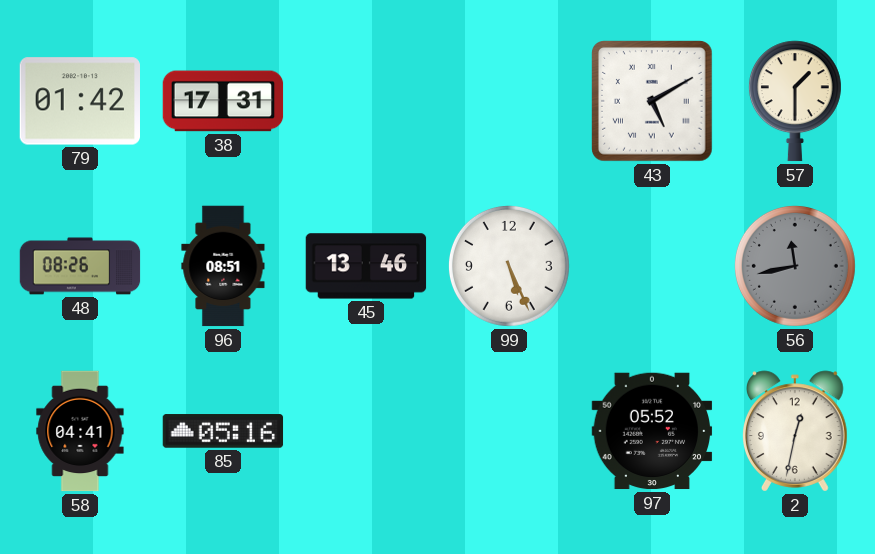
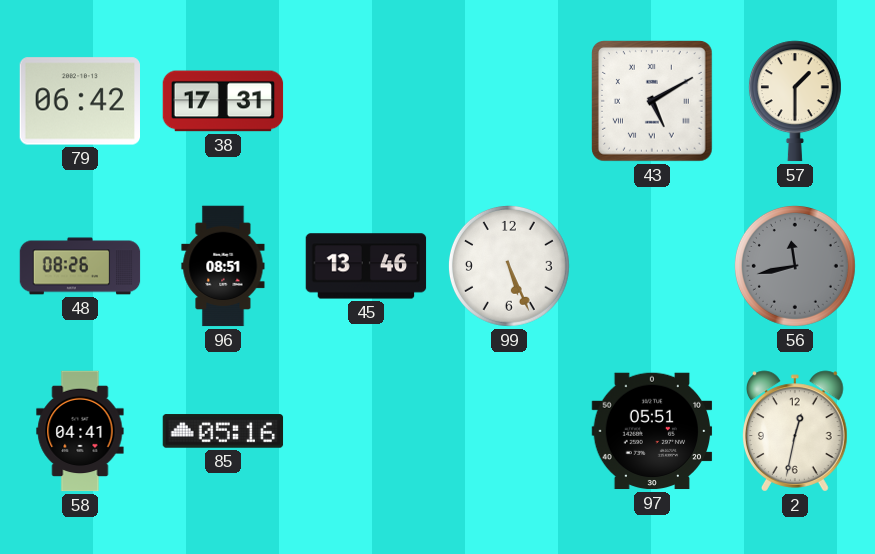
79: 01:42 -> 06:42
97: 05:52 -> 05:51
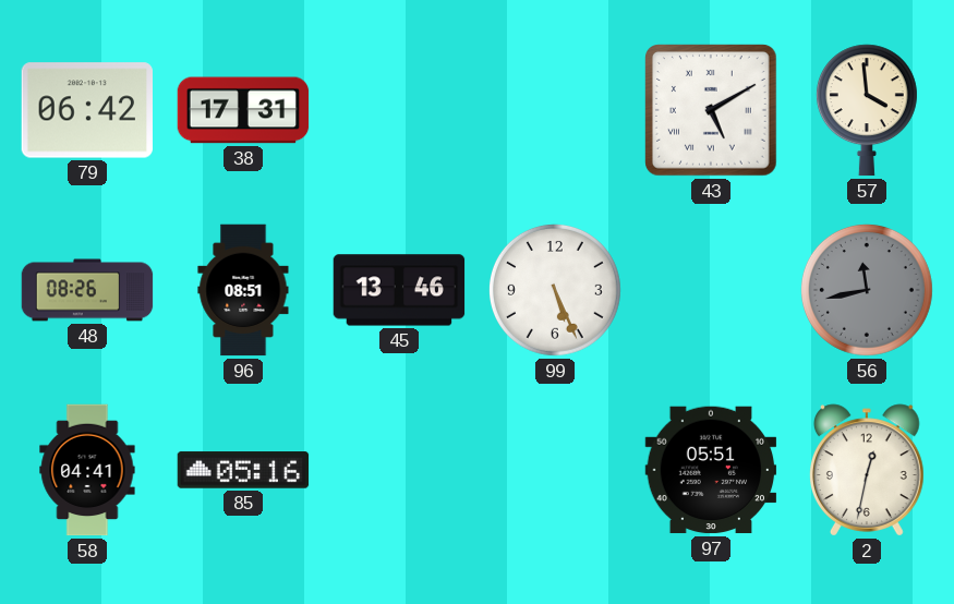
57: 1:30 -> 3:59
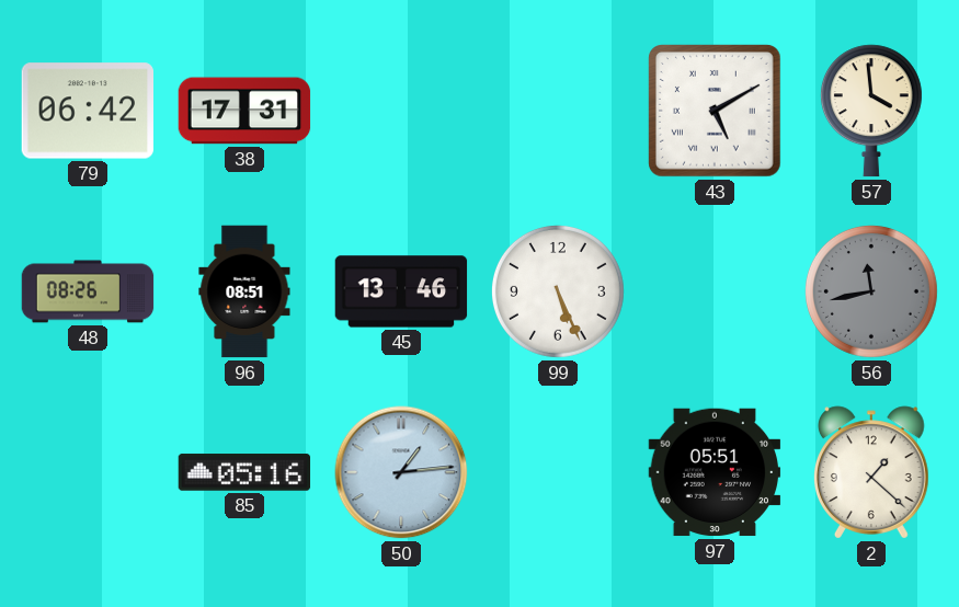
58: 04:41 -> none
50: none -> 1:14
2: 12:32 -> 1:22
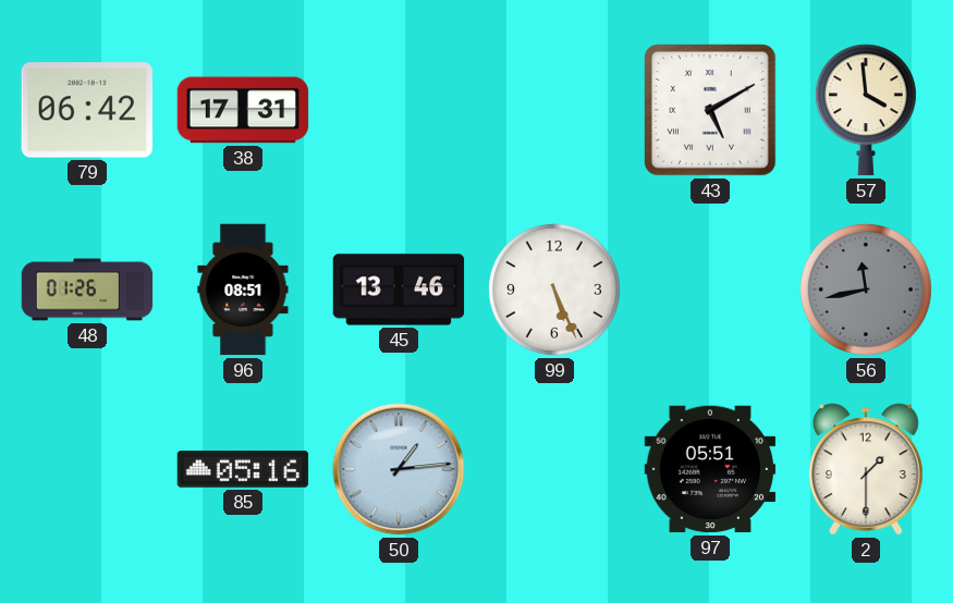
48: 08:26 -> 01:26
2: 1:22 -> 1:30
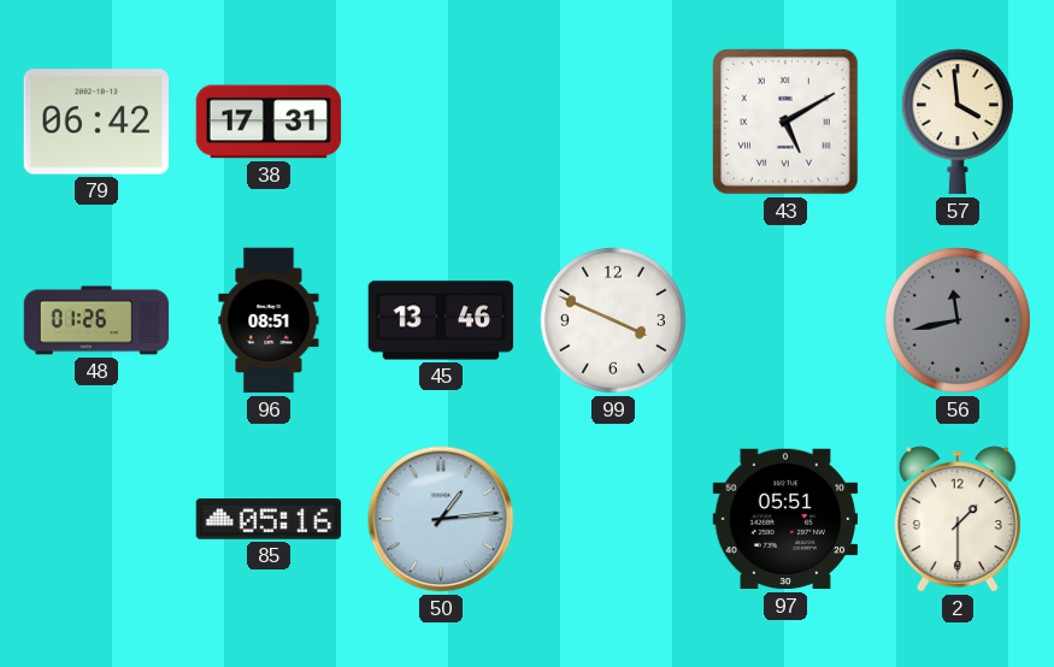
99: 5:26 -> 3:49
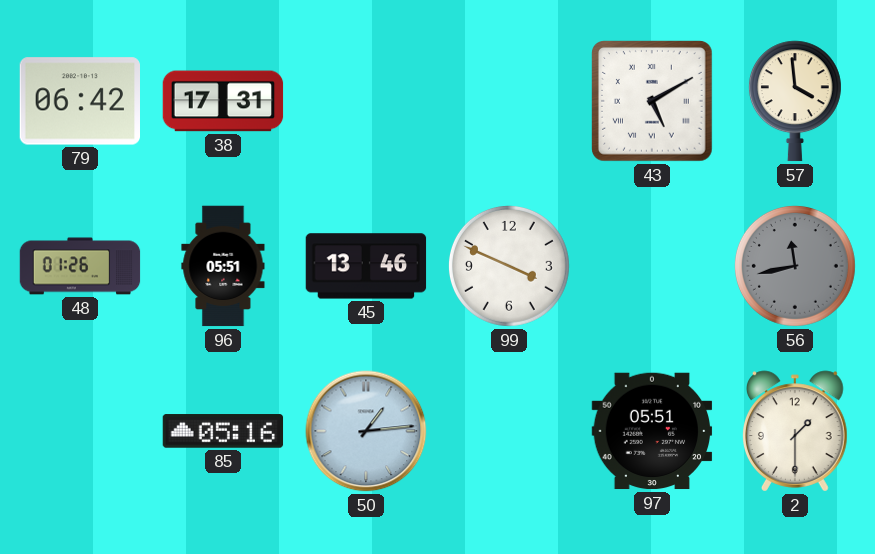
96: 08:51 -> 05:51
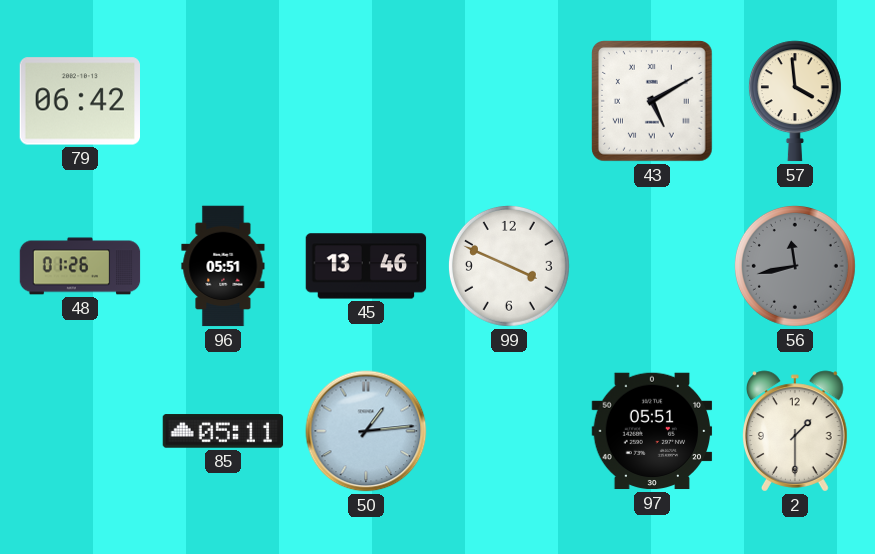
38: 17:31 -> none
85: 05:16 -> 05:11
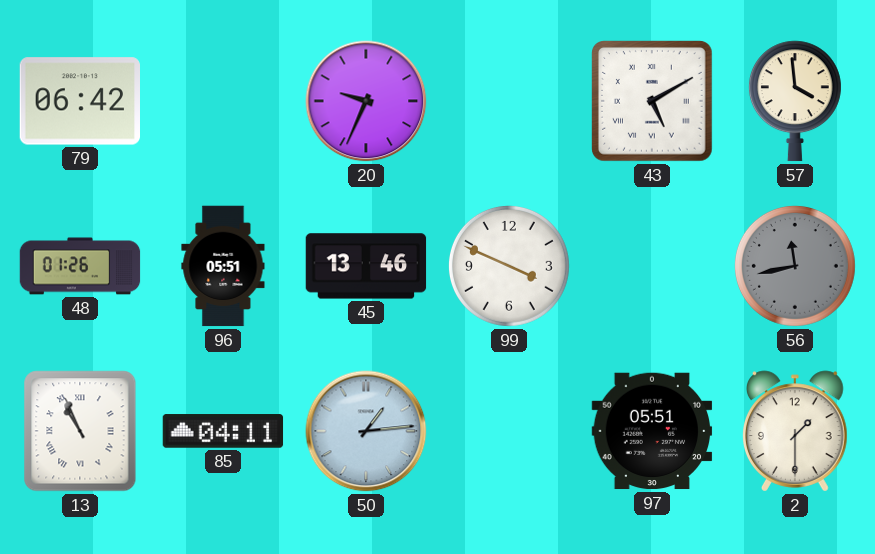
20: none -> 9:34
13: none -> 10:56
85: 05:11 -> 04:11
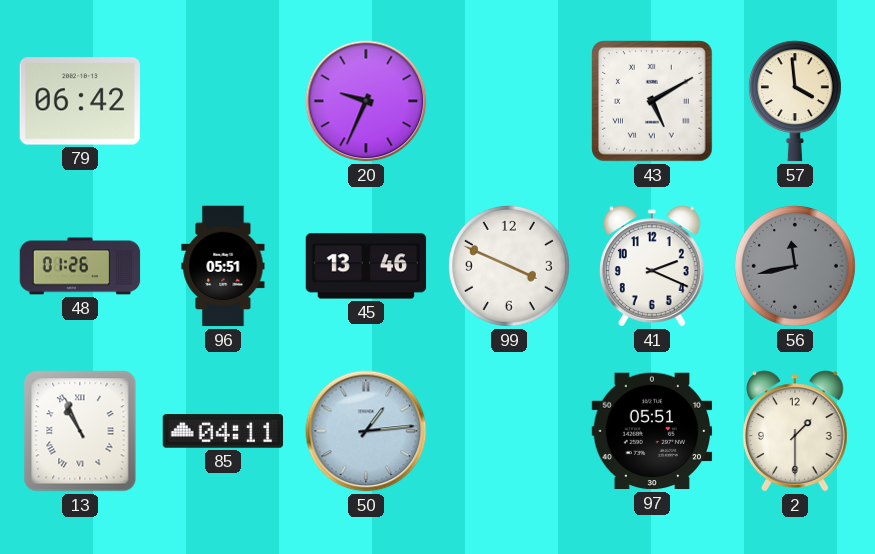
41: none -> 2:19
